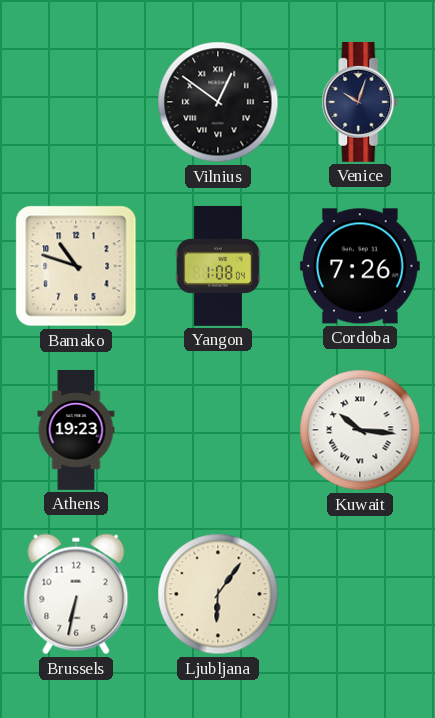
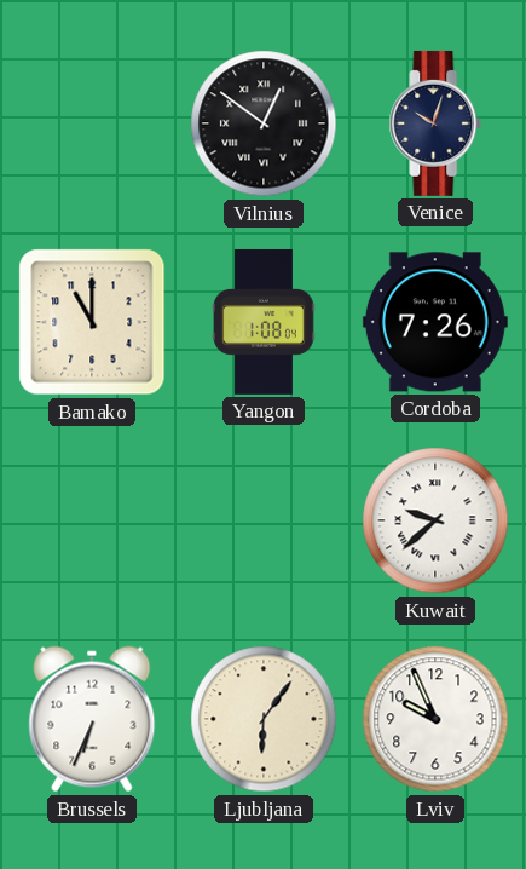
Bamako: 10:48 -> 11:00
Athens: 19:23 -> none
Kuwait: 10:16 -> 9:38
Brussels: 6:32 -> 6:34
Lviv: none -> 9:56
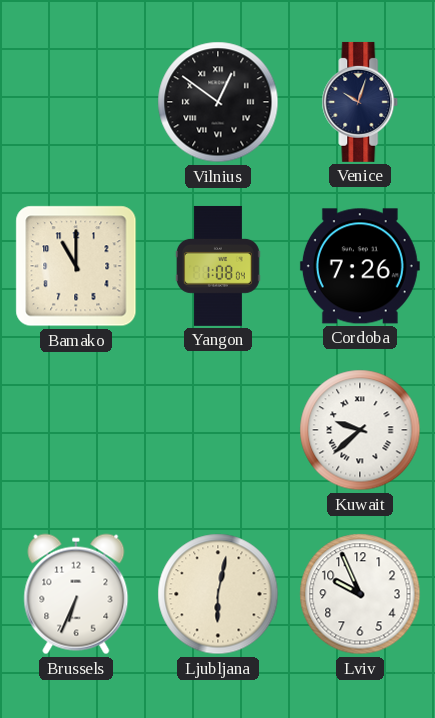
Ljubljana: 6:06 -> 6:02
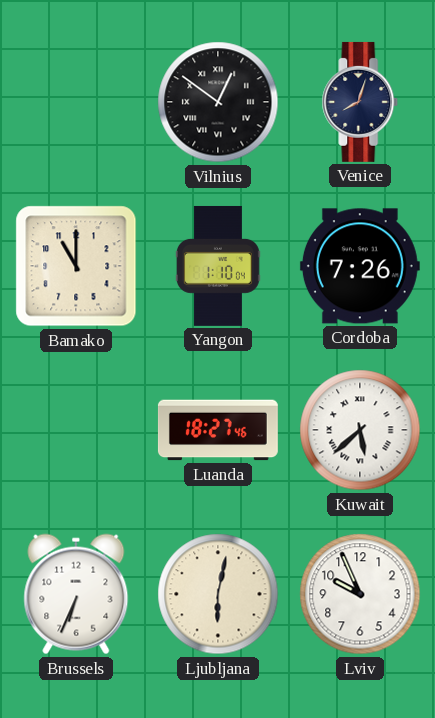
Venice: 10:03 -> 8:03
Yangon: 1:08 -> 1:10
Luanda: none -> 18:27
Kuwait: 9:38 -> 5:38
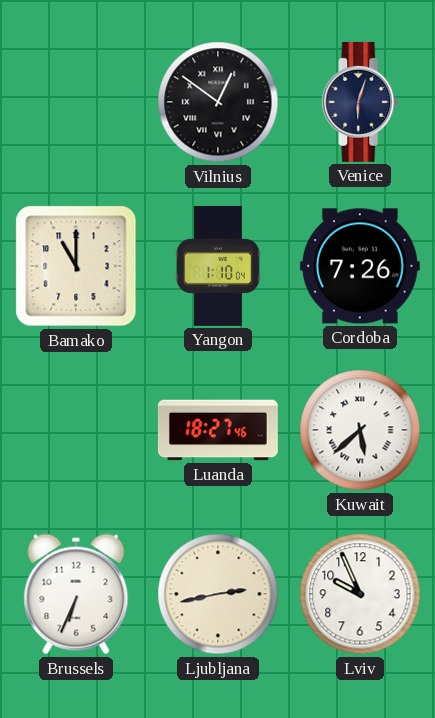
Venice: 8:03 -> 6:03
Ljubljana: 6:02 -> 2:43
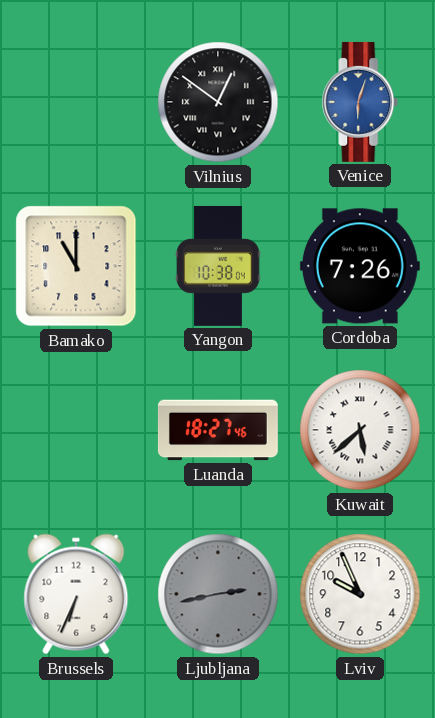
Venice dial: navy -> blue
Yangon: 1:10 -> 10:38
Ljubljana dial: cream -> grey
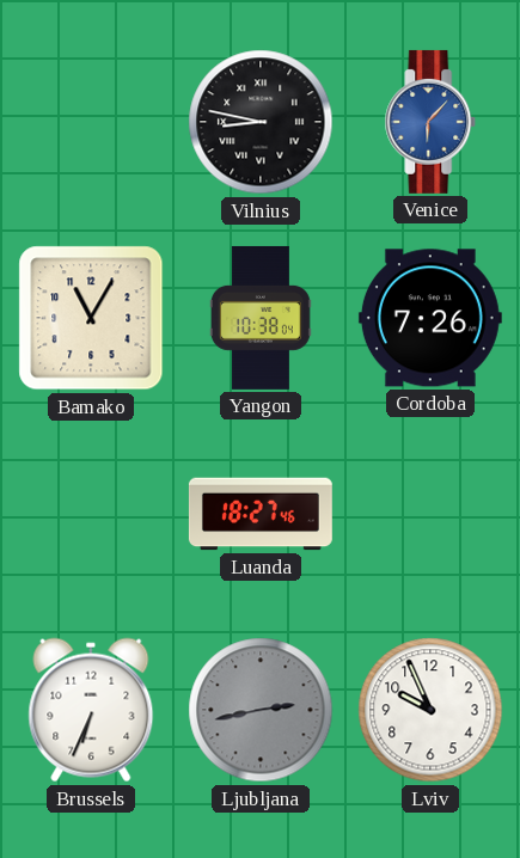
Vilnius: 12:51 -> 8:47
Venice: 6:03 -> 6:07
Bamako: 11:00 -> 11:05
Kuwait: 5:38 -> none
